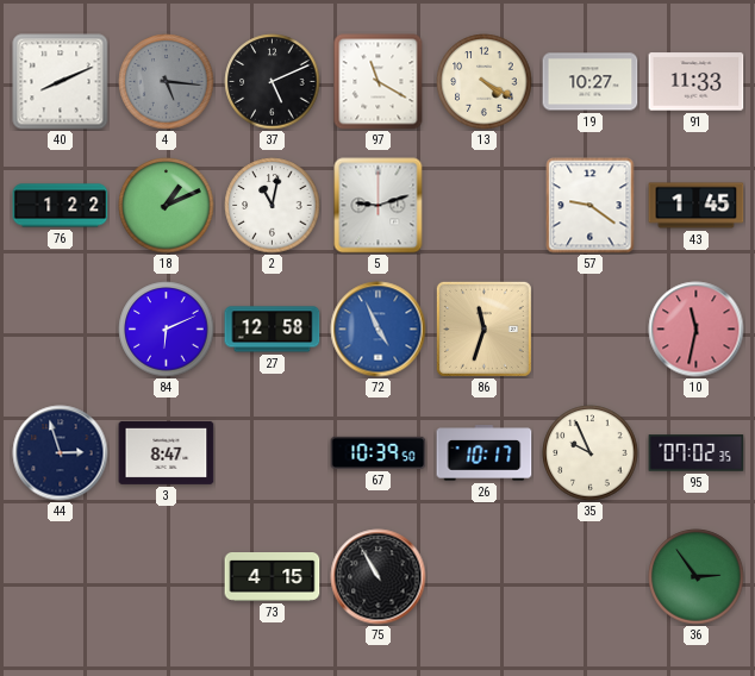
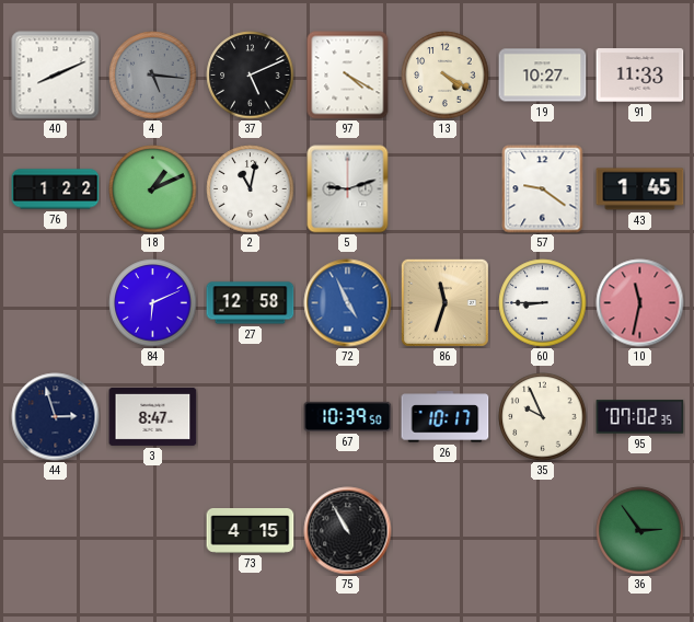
97: 11:20 -> 4:20
60: none -> 8:45
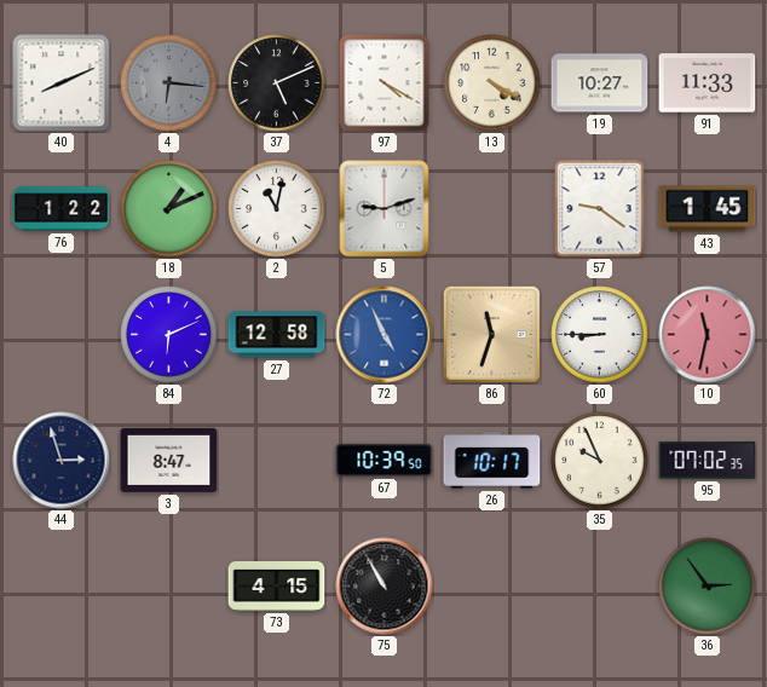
4: 5:16 -> 6:16
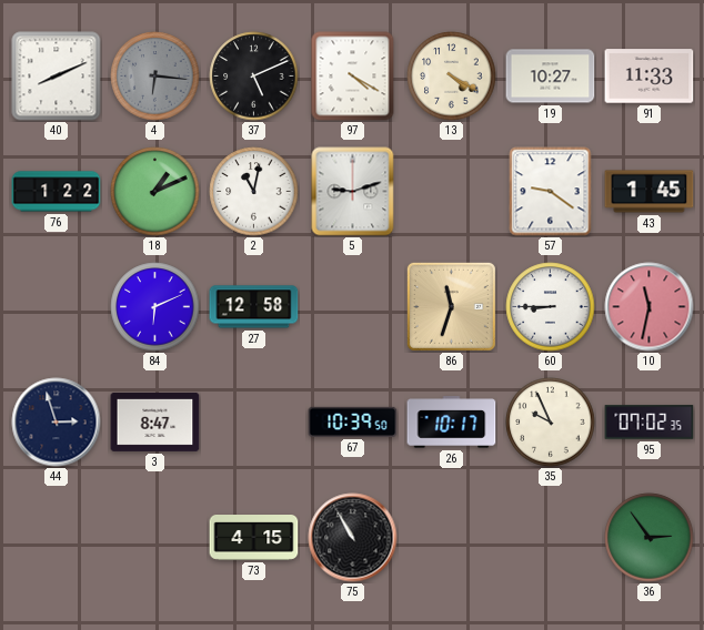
72: 4:56 -> none
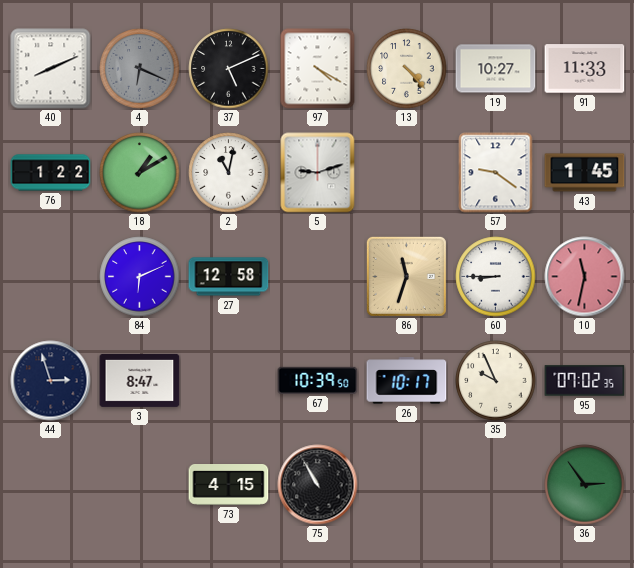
4: 6:16 -> 6:19
13: 4:20 -> 4:23
18: 1:11 -> 1:10
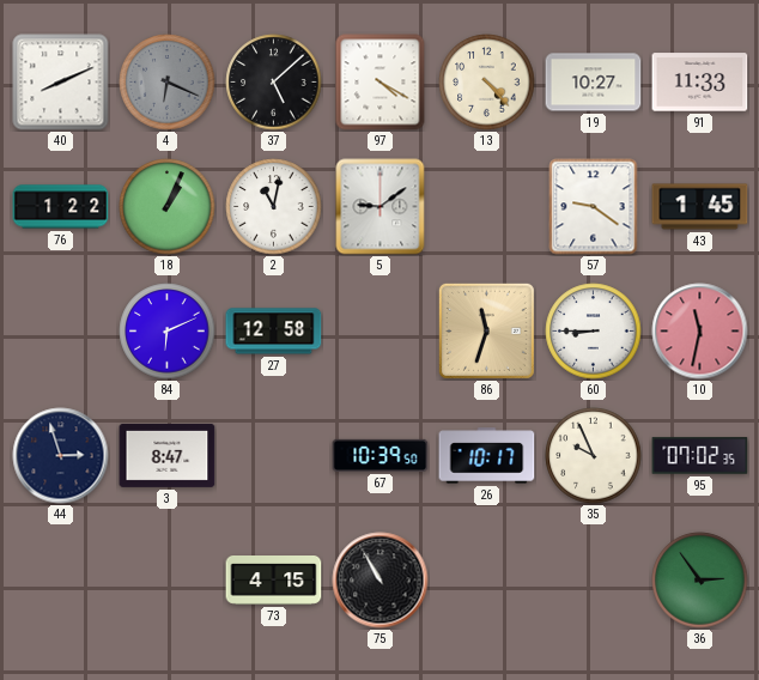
37: 5:11 -> 5:08
18: 1:10 -> 1:04
5: 9:12 -> 9:09
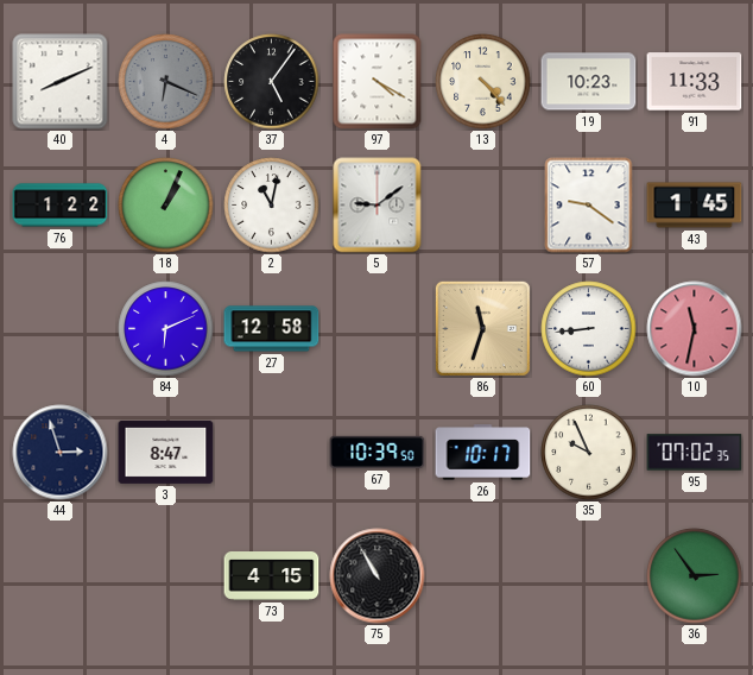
37: 5:08 -> 5:06
19: 10:27 -> 10:23
60: 8:45 -> 8:44
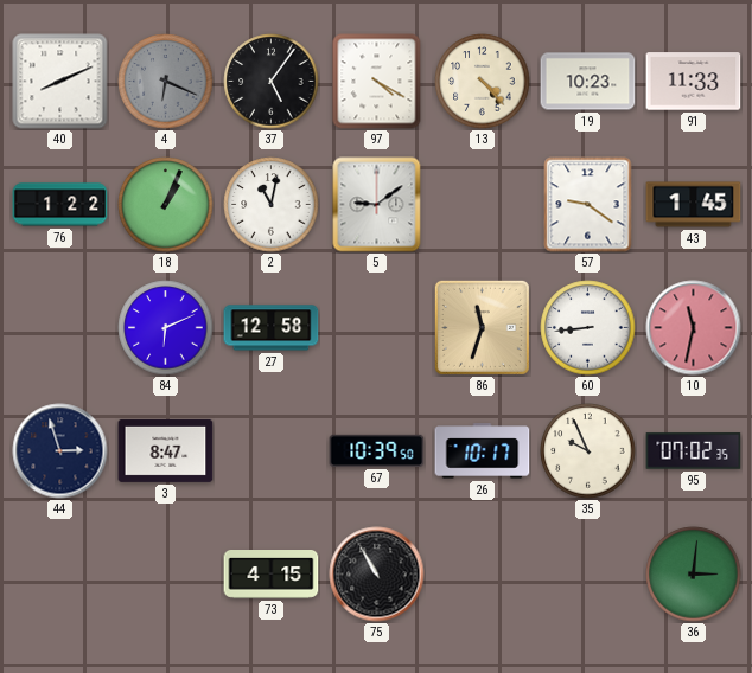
36: 2:54 -> 3:01
